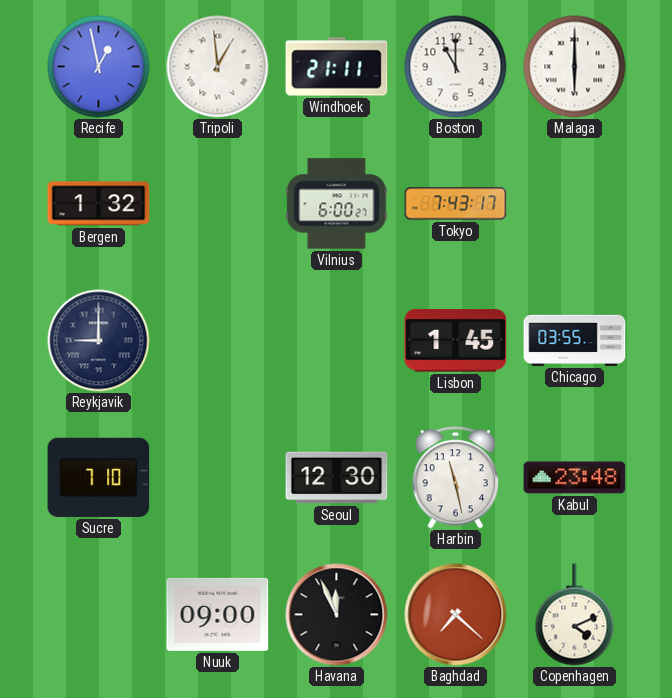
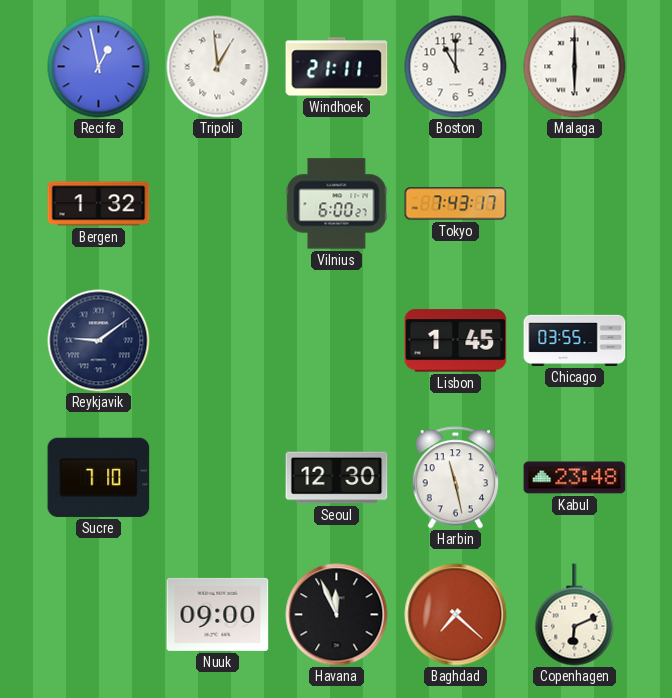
Reykjavik: 9:00 -> 9:09
Copenhagen: 4:11 -> 6:11
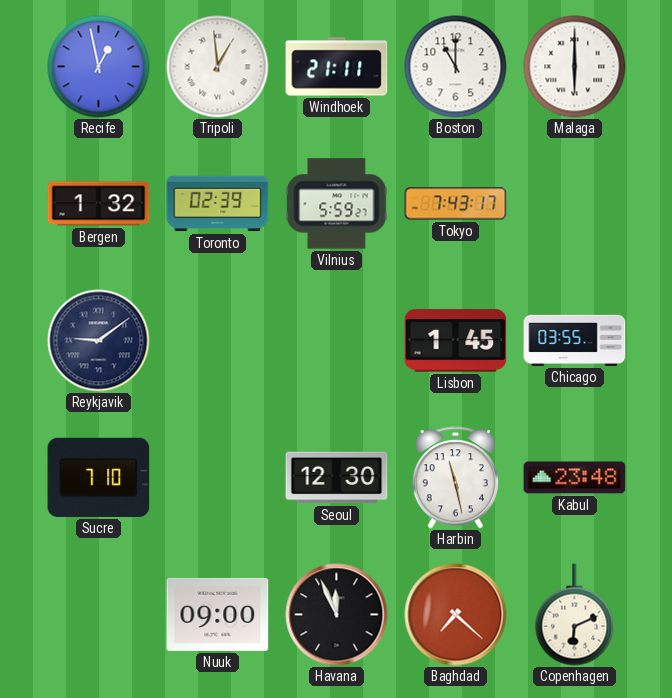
Toronto: none -> 02:39
Vilnius: 6:00 -> 5:59
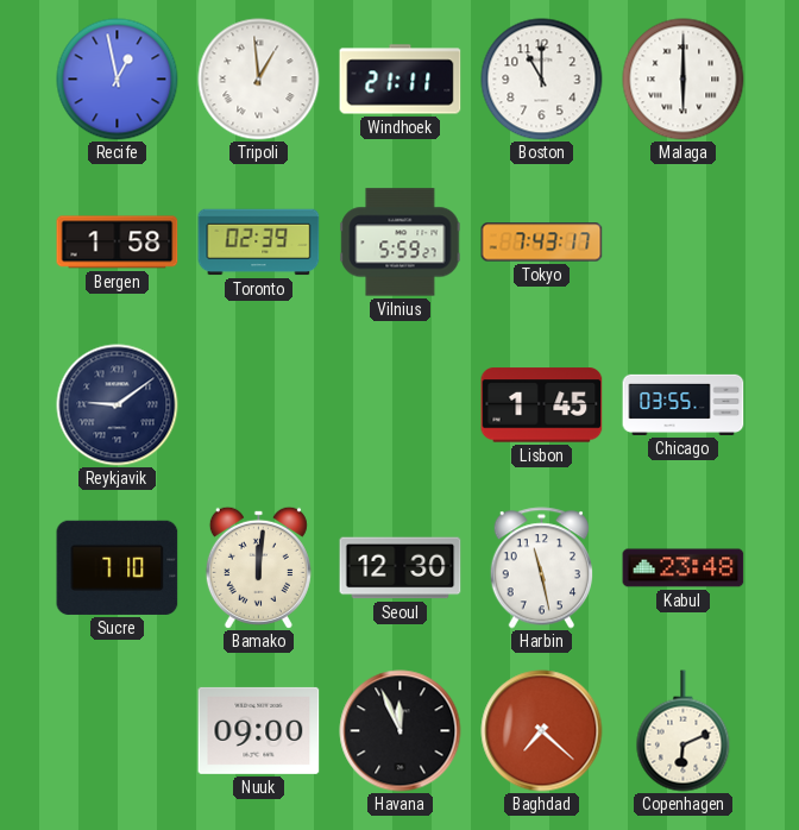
Bergen: 1:32 -> 1:58
Bamako: none -> 12:01
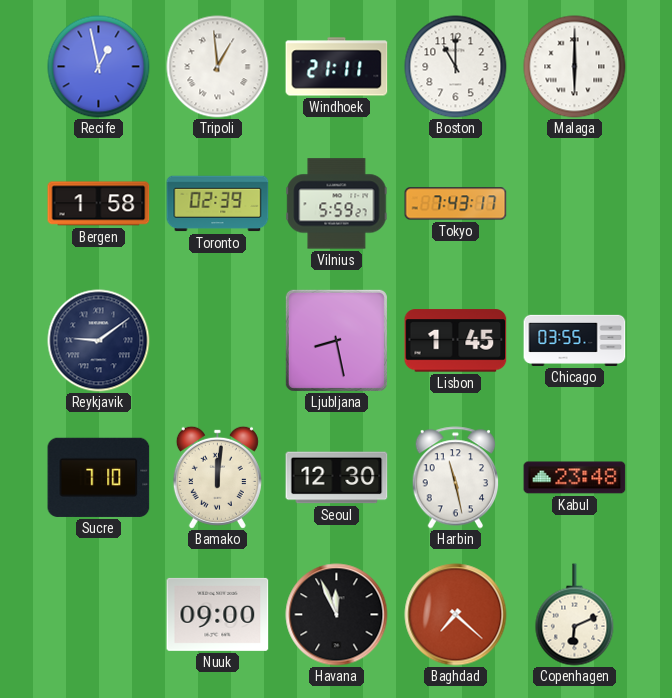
Ljubljana: none -> 8:28
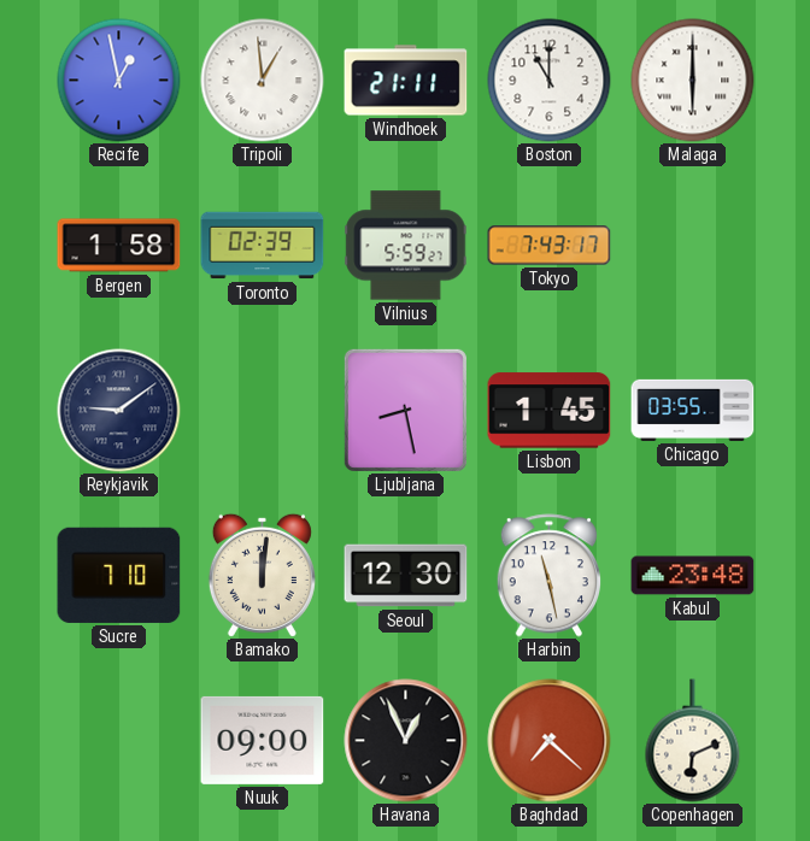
Havana: 11:56 -> 12:56
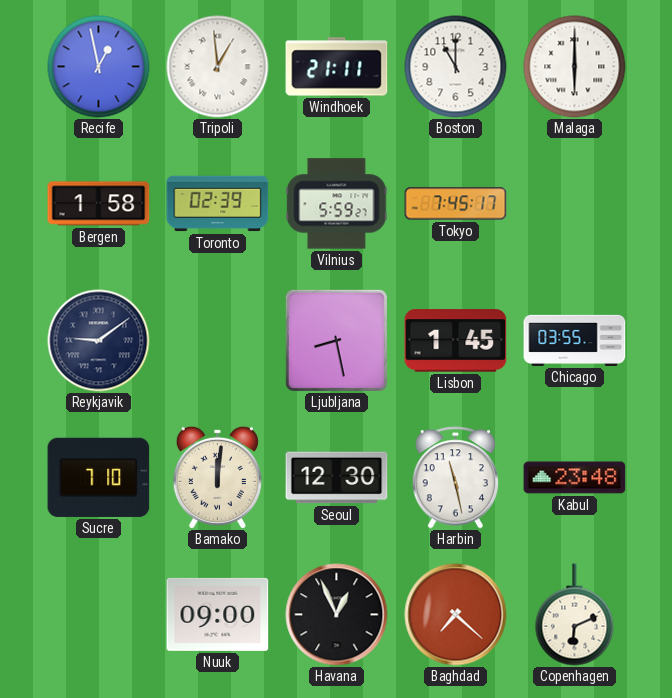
Tokyo: 7:43 -> 7:45
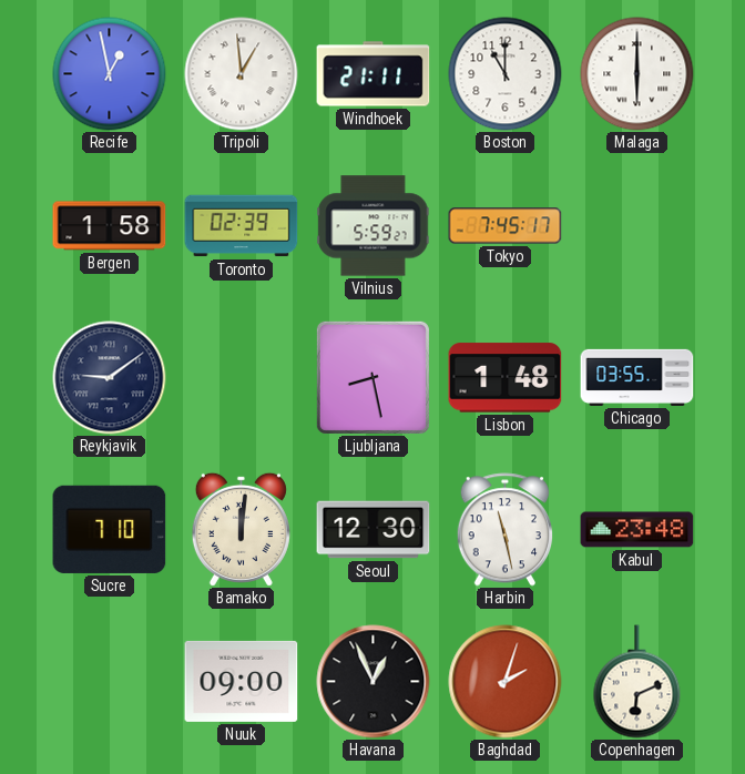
Lisbon: 1:45 -> 1:48
Baghdad: 7:22 -> 2:03
